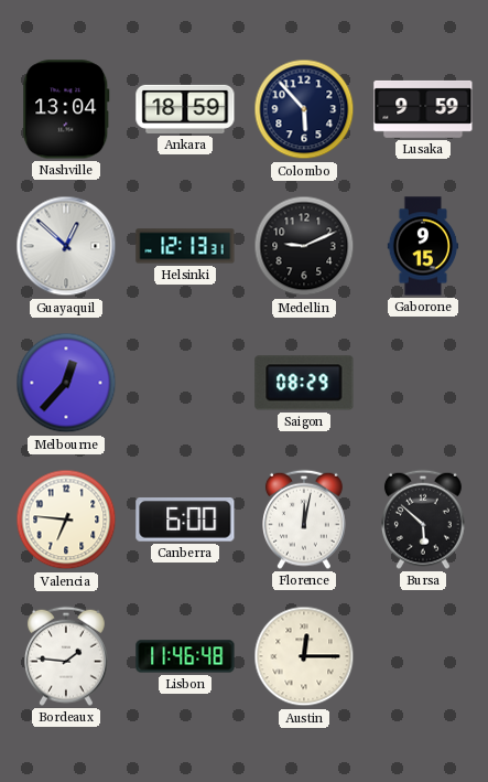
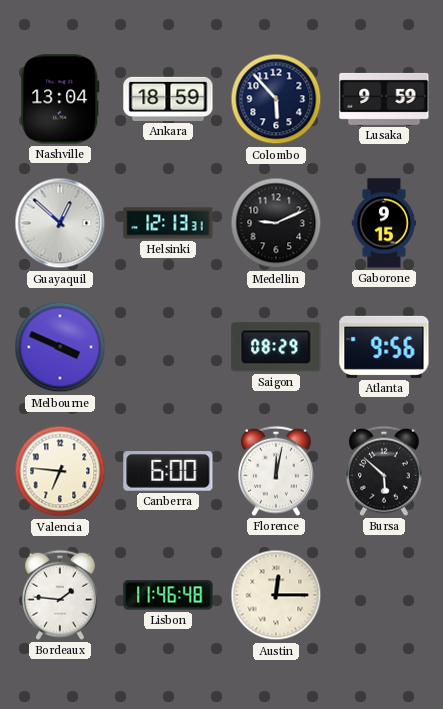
Melbourne: 12:37 -> 3:49
Atlanta: none -> 9:56
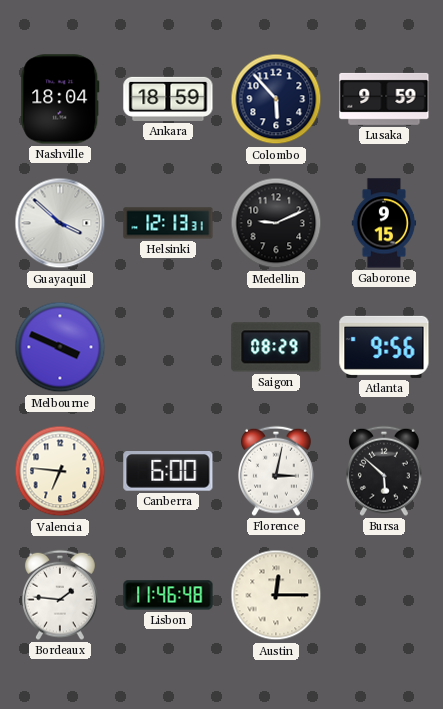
Nashville: 13:04 -> 18:04
Guayaquil: 12:52 -> 3:52
Florence: 12:02 -> 3:02
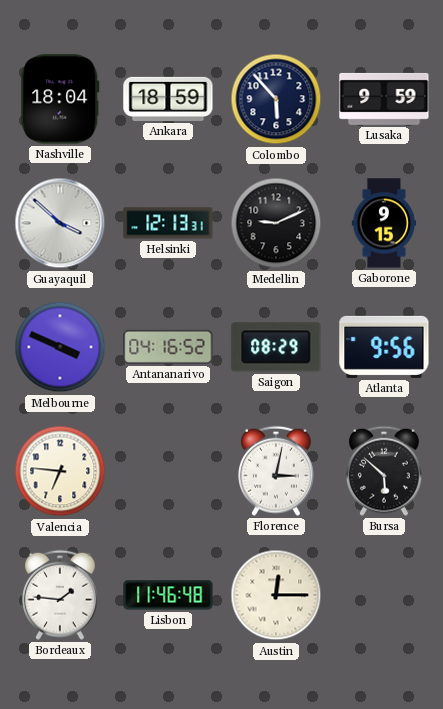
Antananarivo: none -> 04:16
Canberra: 6:00 -> none
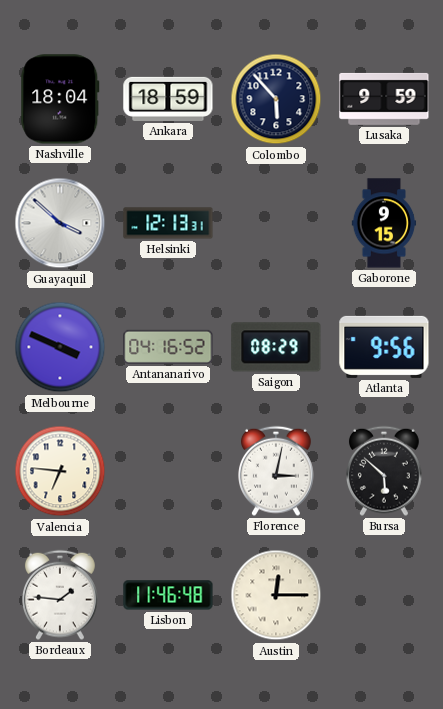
Medellin: 9:11 -> none
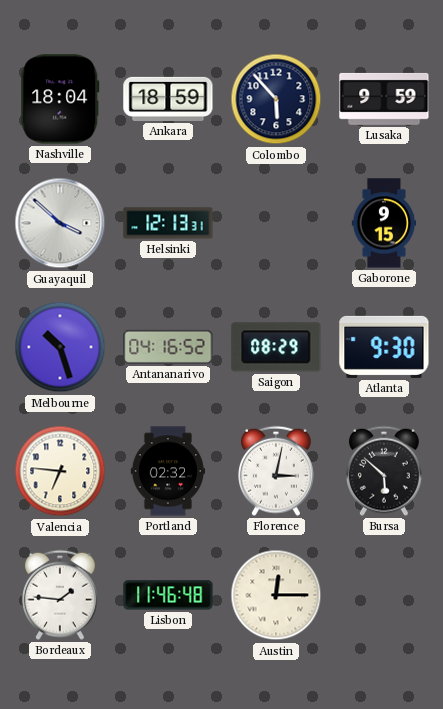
Melbourne: 3:49 -> 10:27
Atlanta: 9:56 -> 9:30
Portland: none -> 02:32
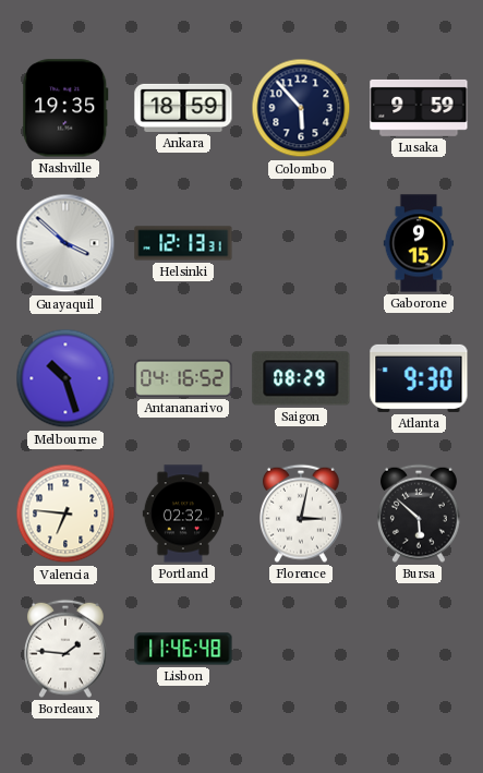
Nashville: 18:04 -> 19:35
Austin: 12:15 -> none
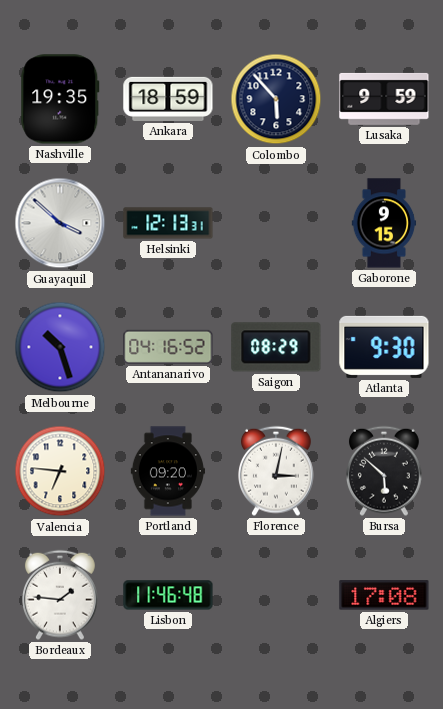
Portland: 02:32 -> 09:20
Algiers: none -> 17:08
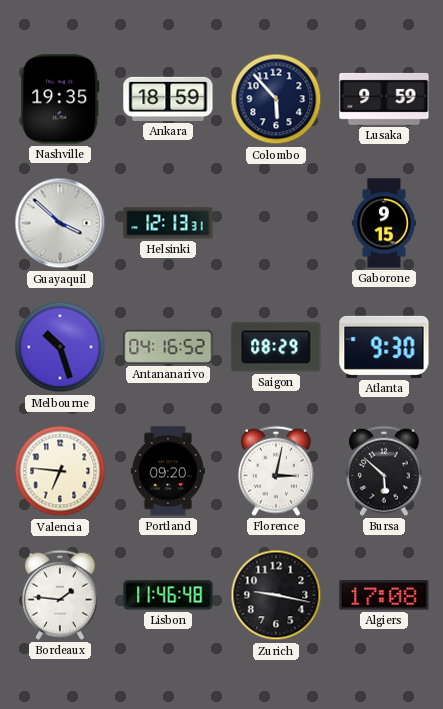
Zurich: none -> 9:17
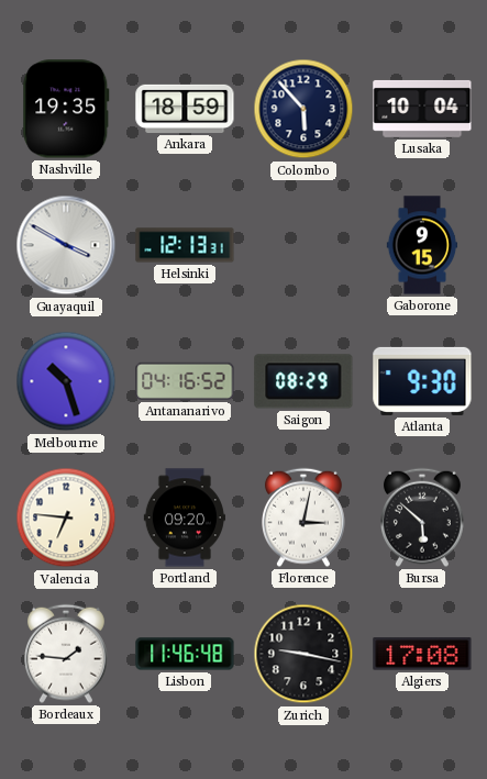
Lusaka: 9:59 -> 10:04
Guayaquil: 3:52 -> 3:50
